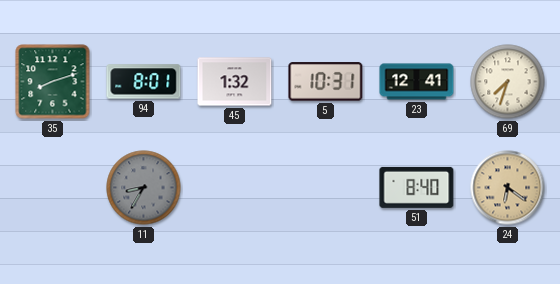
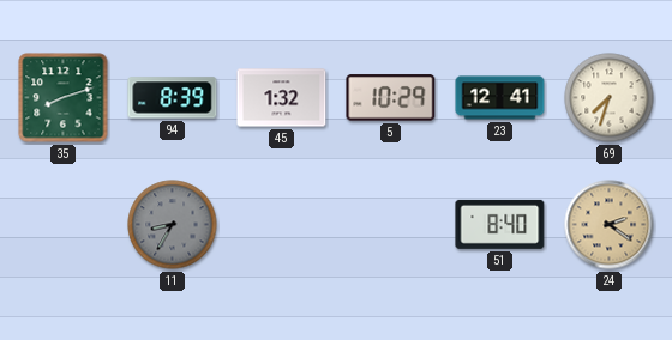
94: 8:01 -> 8:39
5: 10:31 -> 10:29
24: 6:21 -> 2:21
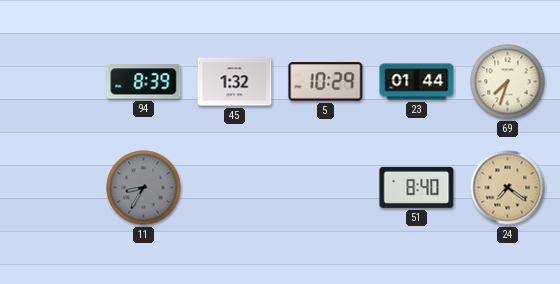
35: 8:12 -> none
23: 12:41 -> 01:44
24: 2:21 -> 7:21
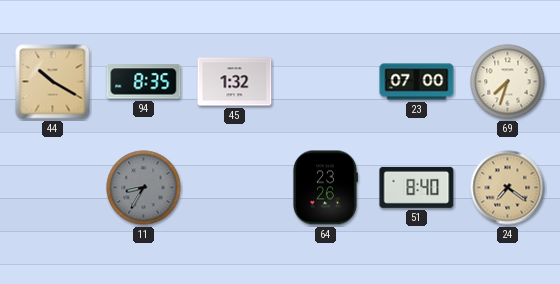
44: none -> 10:20
94: 8:39 -> 8:35
5: 10:29 -> none
23: 01:44 -> 07:00
64: none -> 23:26
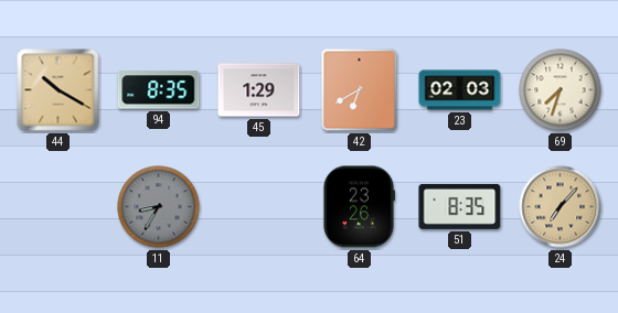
45: 1:32 -> 1:29
42: none -> 6:40
23: 07:00 -> 02:03
51: 8:40 -> 8:35
24: 7:21 -> 7:07
